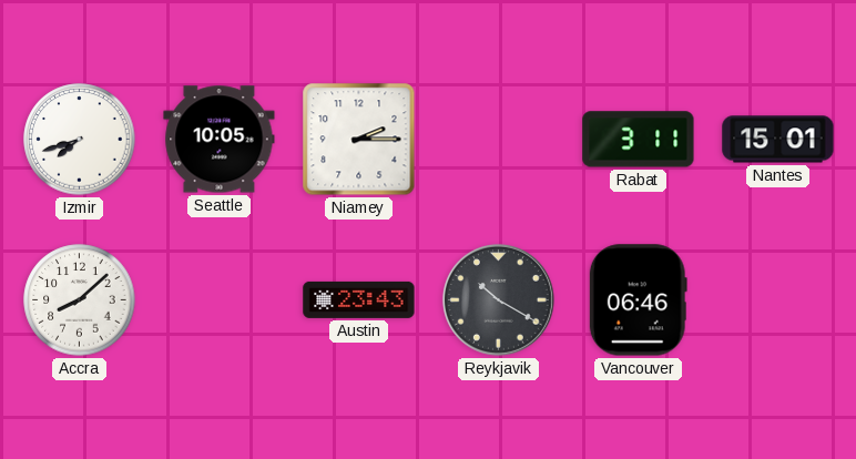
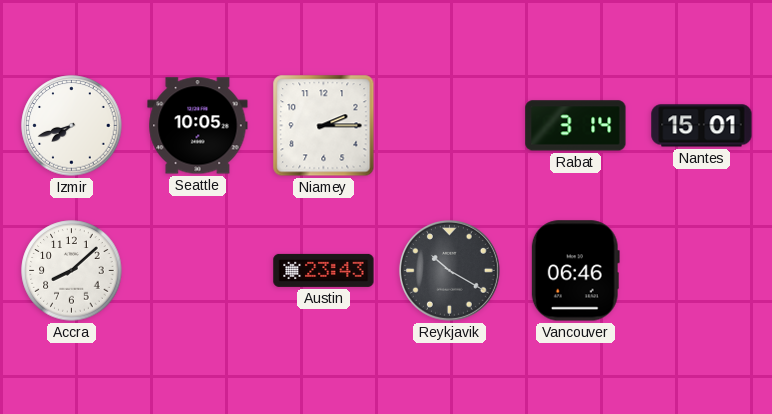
Rabat: 3:11 -> 3:14
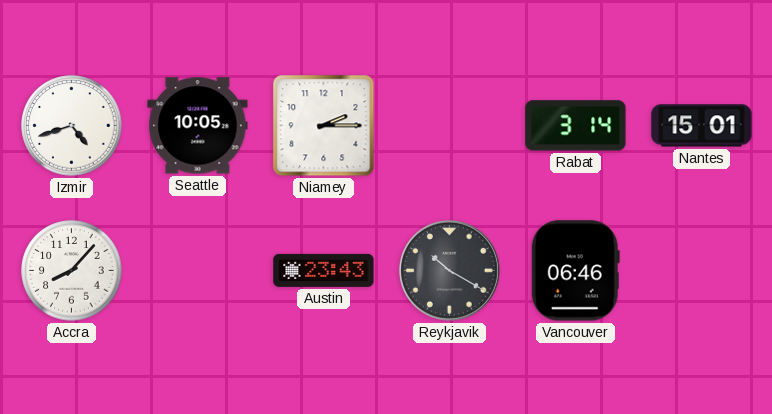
Izmir: 7:42 -> 4:42
Accra: 8:08 -> 8:07
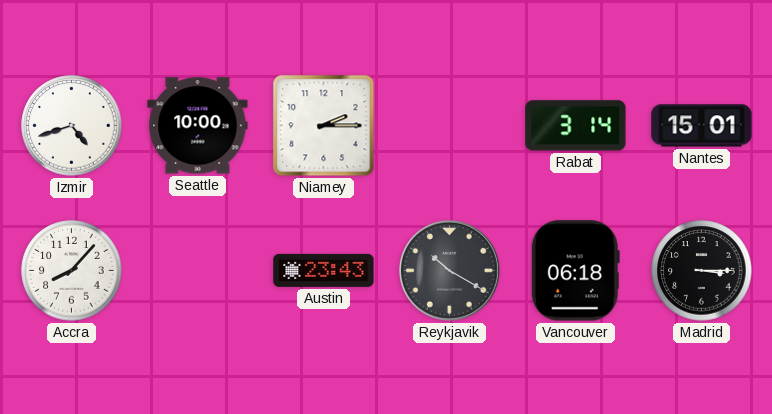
Seattle: 10:05 -> 10:00
Vancouver: 06:46 -> 06:18
Madrid: none -> 3:15
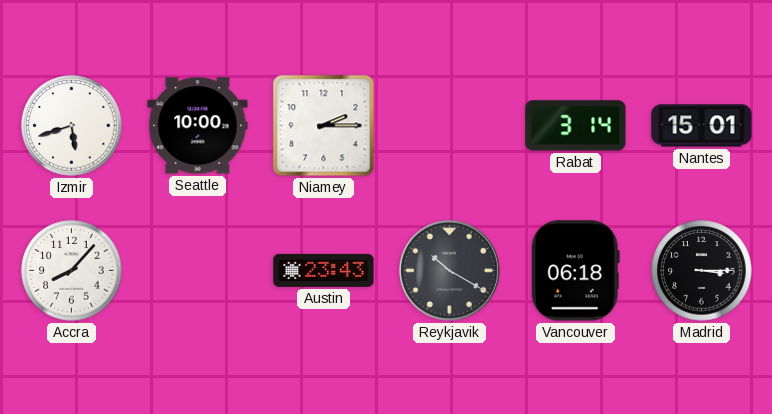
Izmir: 4:42 -> 5:42
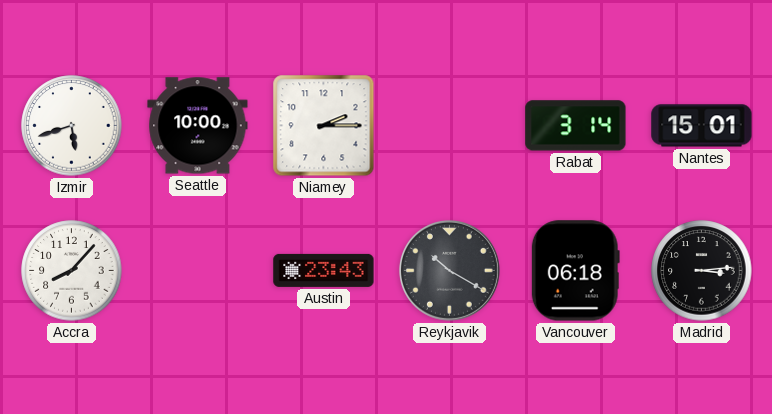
Madrid: 3:15 -> 3:14
